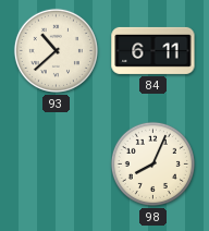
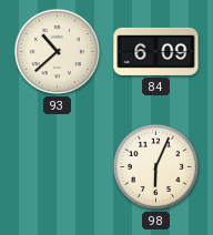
84: 6:11 -> 6:09
98: 8:04 -> 6:04
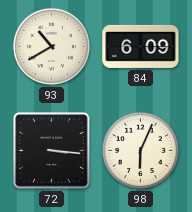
93: 10:38 -> 10:40
72: none -> 3:16
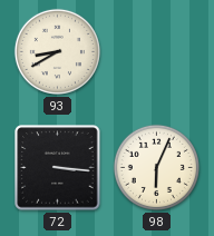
93: 10:40 -> 8:40
84: 6:09 -> none
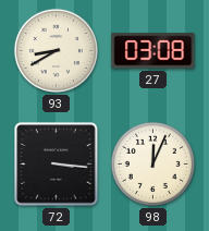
27: none -> 03:08
98: 6:04 -> 12:04
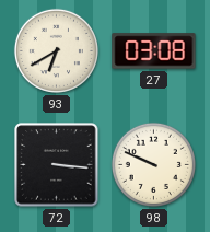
93: 8:40 -> 6:40
98: 12:04 -> 9:49
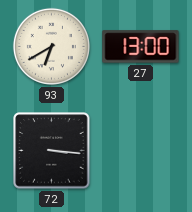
27: 03:08 -> 13:00
98: 9:49 -> none
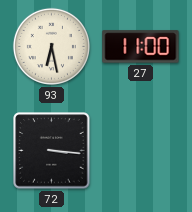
93: 6:40 -> 6:28
27: 13:00 -> 11:00
